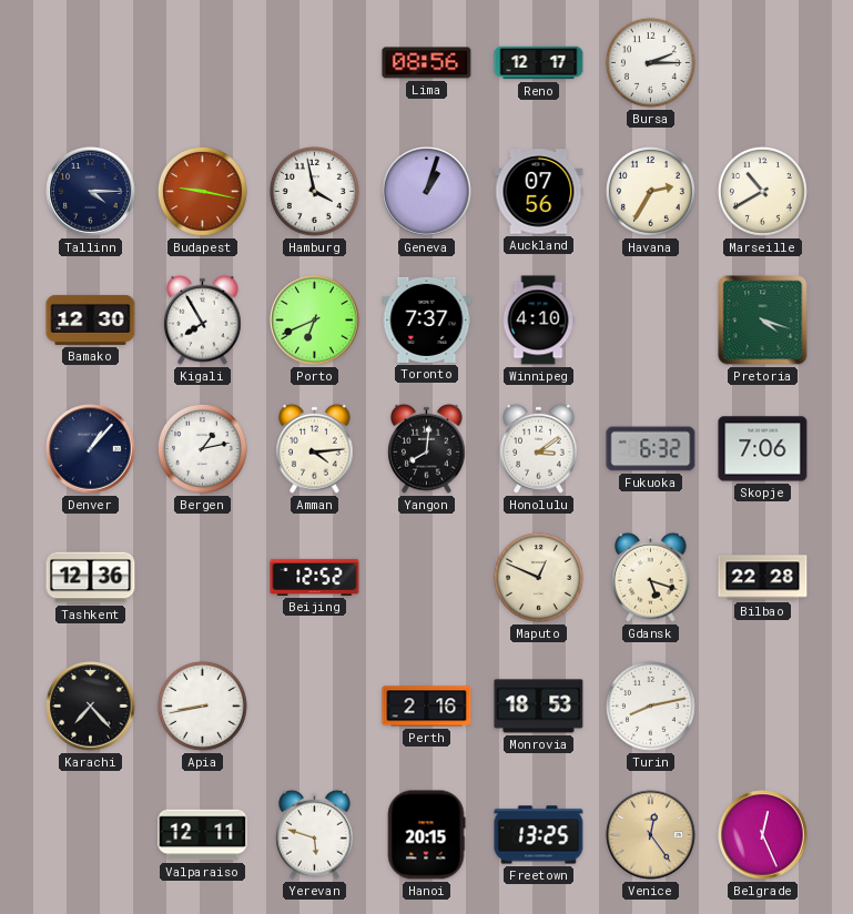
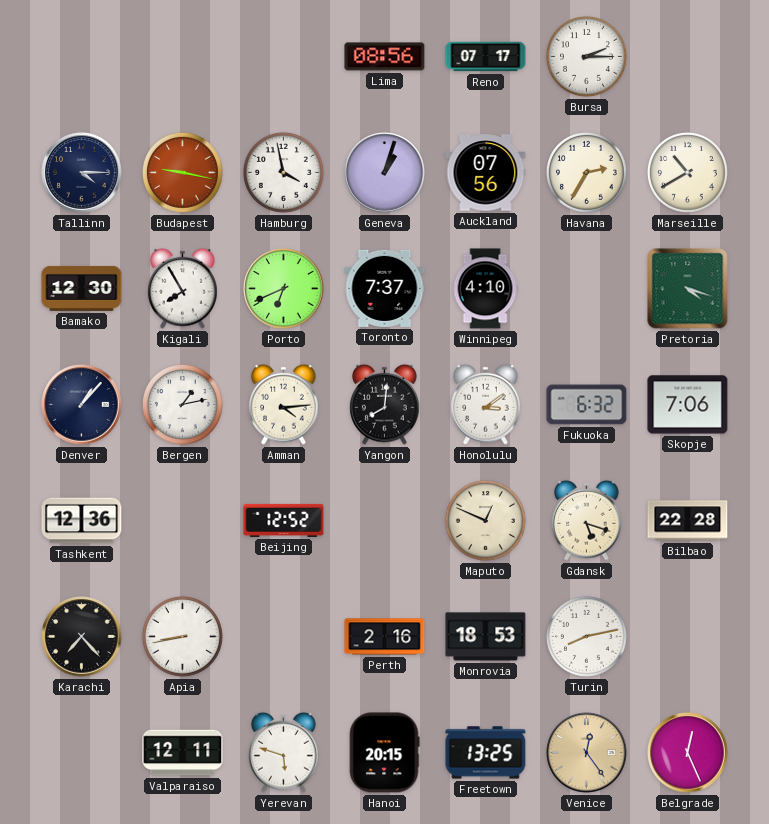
Reno: 12:17 -> 07:17
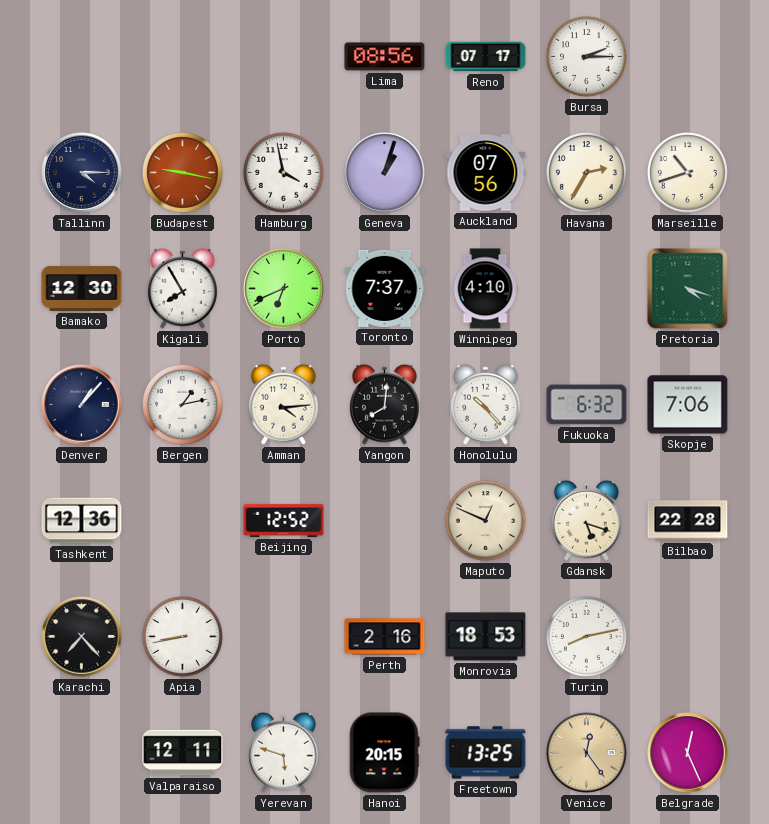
Marseille: 10:40 -> 10:42
Honolulu: 3:09 -> 10:23
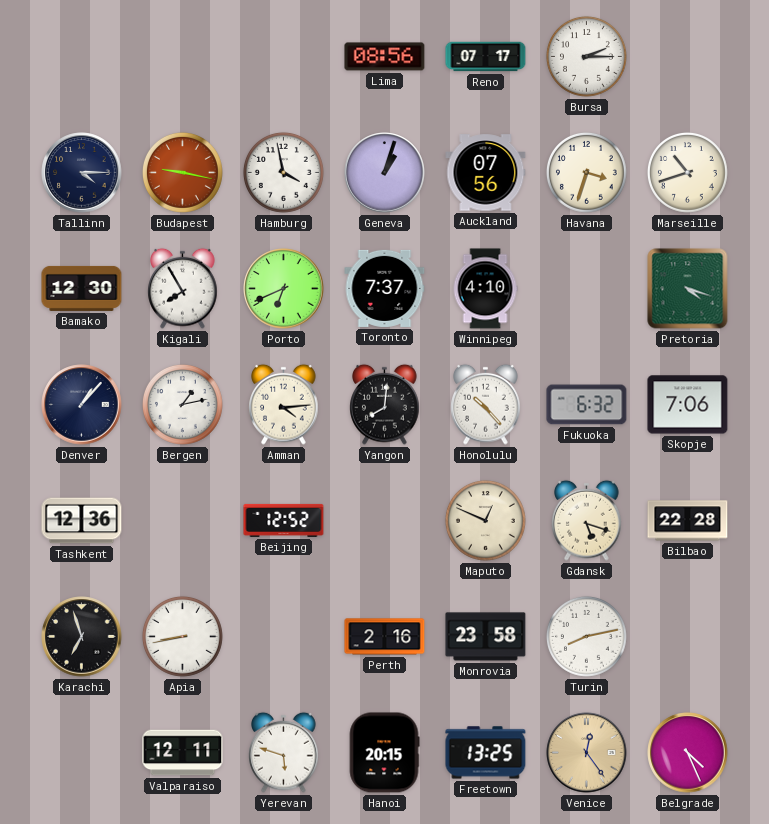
Havana: 2:35 -> 3:33
Karachi: 7:23 -> 6:57
Monrovia: 18:53 -> 23:58
Belgrade: 12:26 -> 4:26
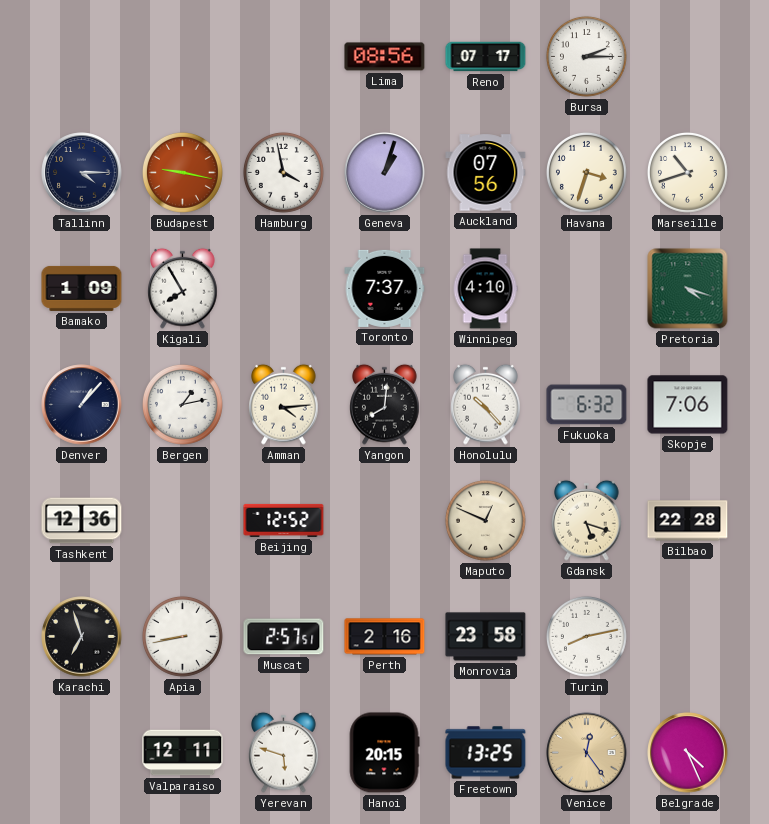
Bamako: 12:30 -> 1:09
Porto: 6:41 -> none
Muscat: none -> 2:57
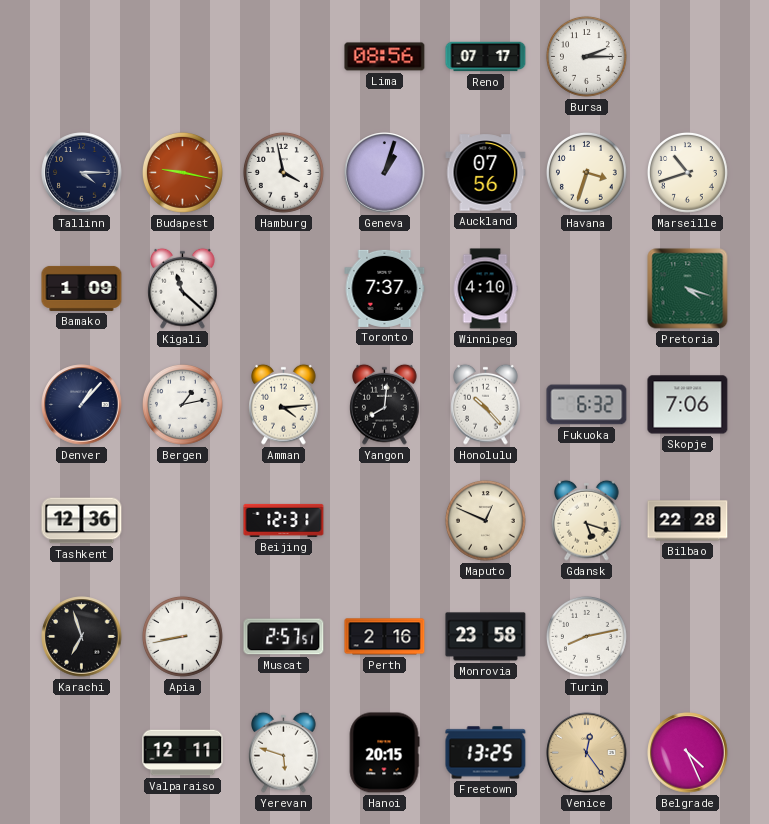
Kigali: 7:55 -> 11:22
Beijing: 12:52 -> 12:31
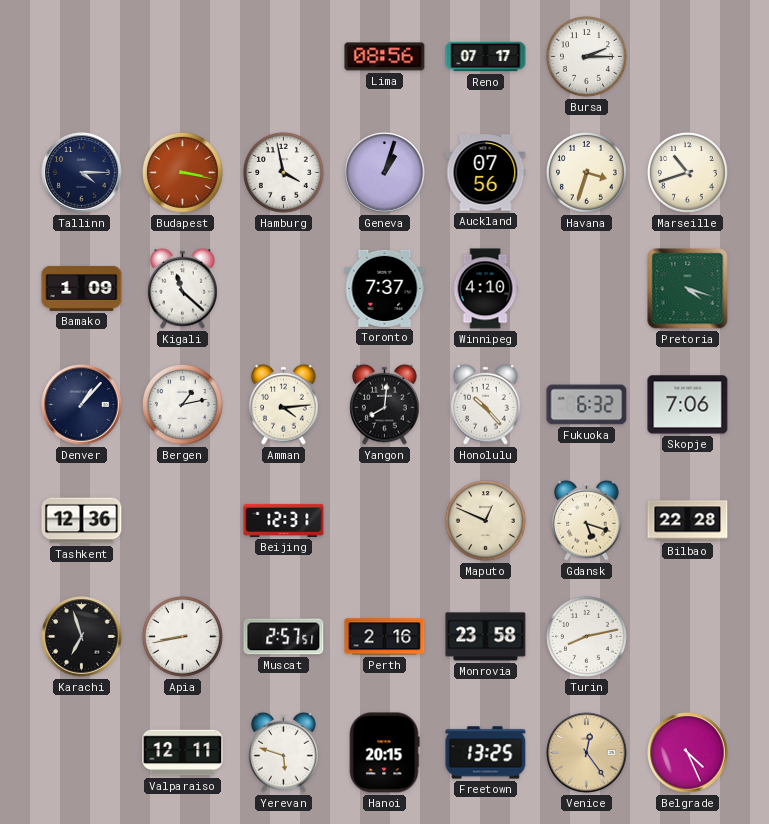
Budapest: 9:17 -> 3:17
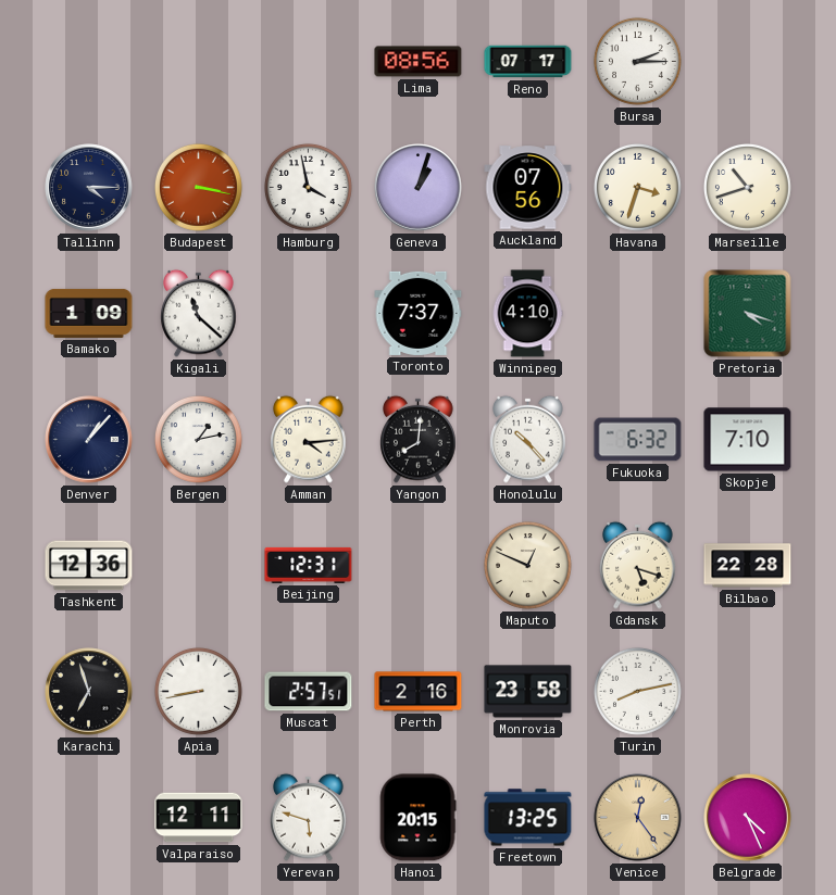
Skopje: 7:06 -> 7:10
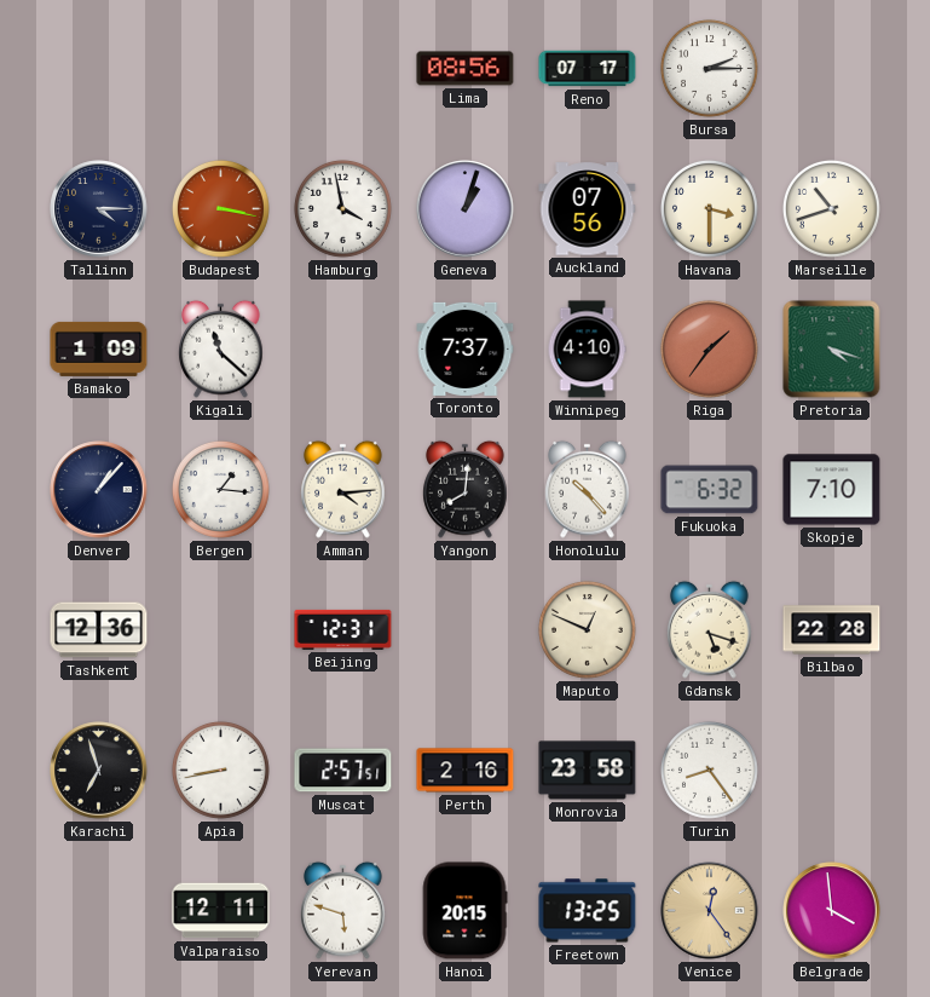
Havana: 3:33 -> 3:30
Riga: none -> 1:36
Bergen: 1:13 -> 1:16
Turin: 8:13 -> 8:24
Belgrade: 4:26 -> 3:59
